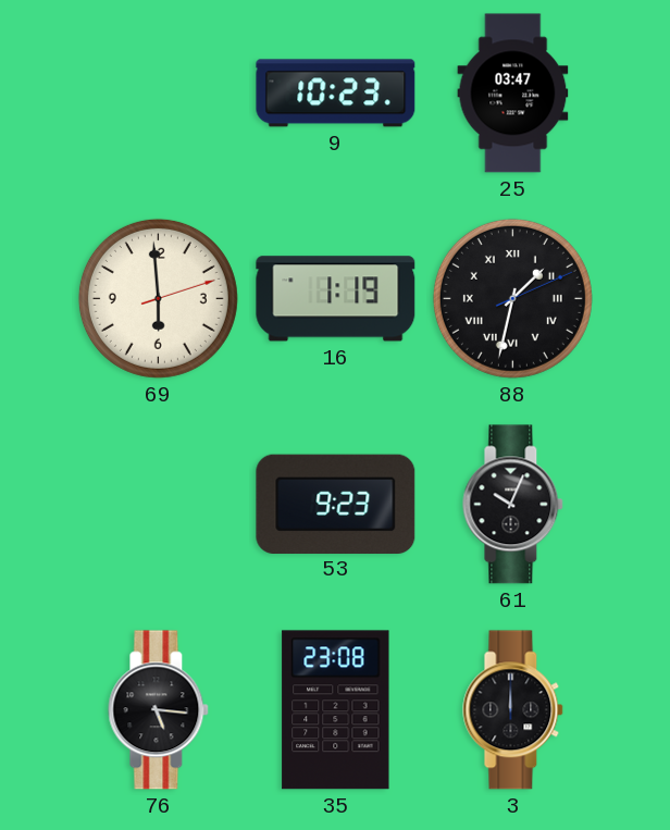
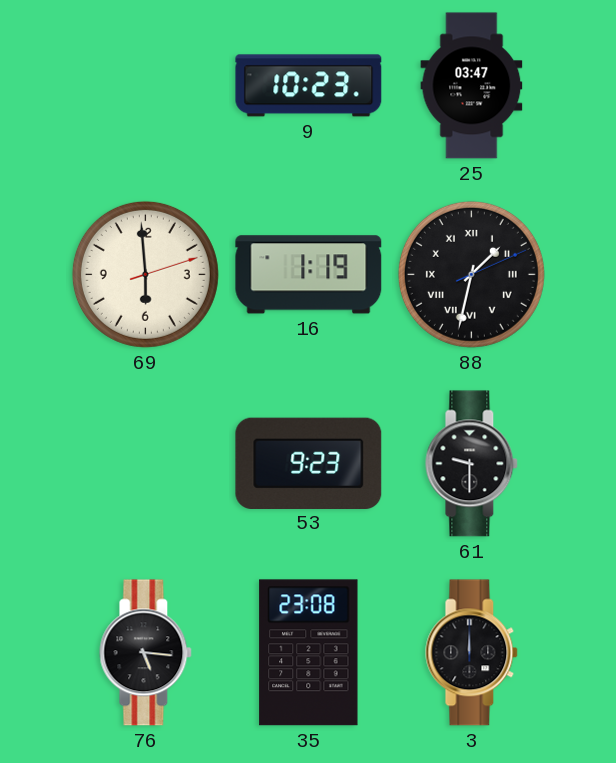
61: 10:04 -> 9:30
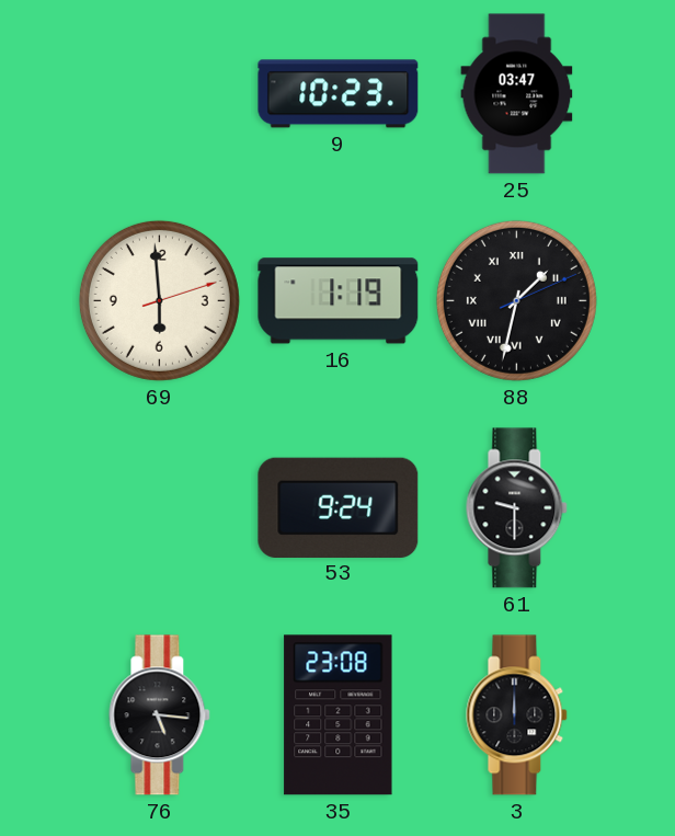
53: 9:23 -> 9:24
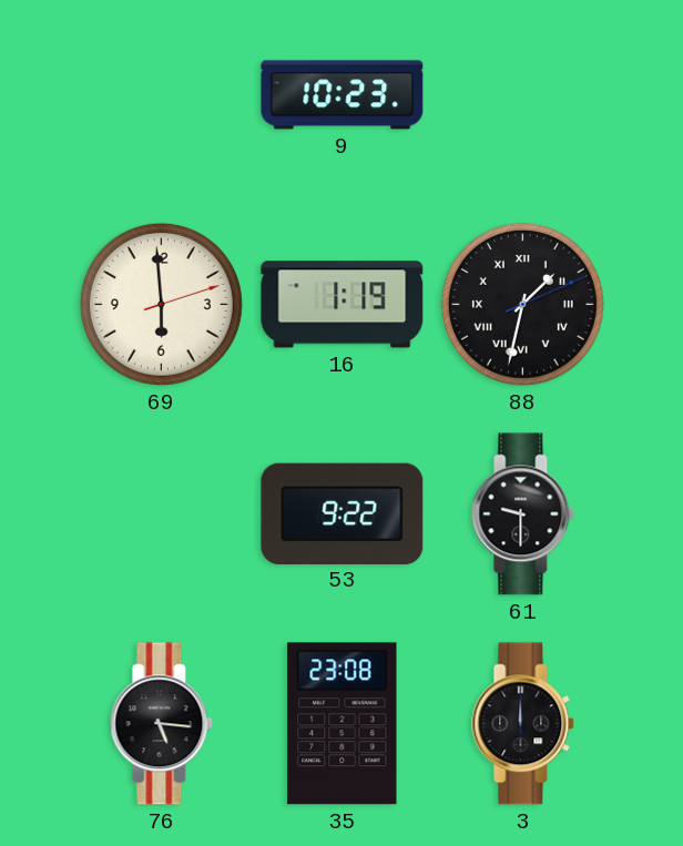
25: 03:47 -> none
53: 9:24 -> 9:22
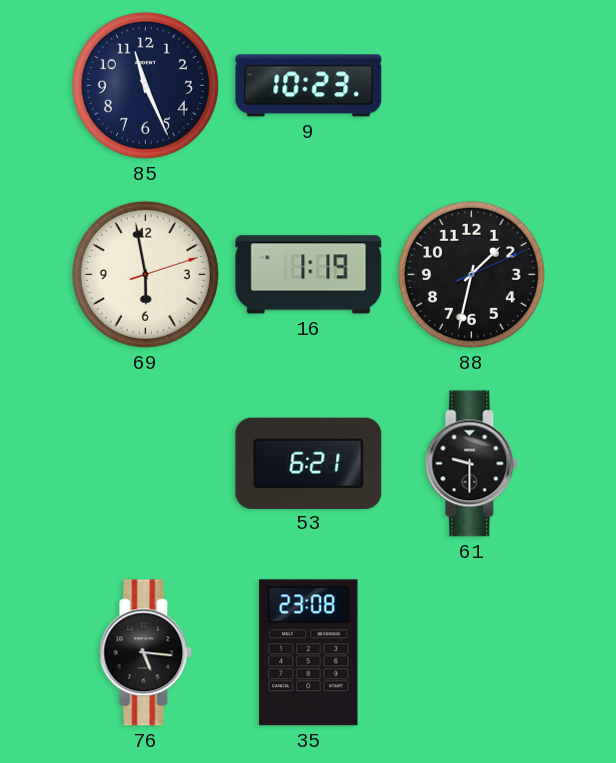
85: none -> 11:26
69: 5:59 -> 5:58
88 numerals: Roman -> Arabic
53: 9:22 -> 6:21
3: 12:00 -> none
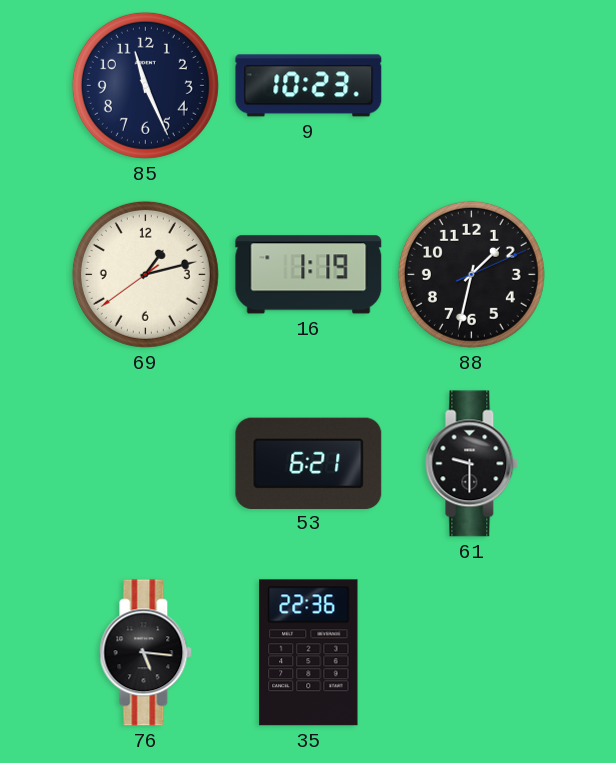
69: 5:58 -> 1:12
35: 23:08 -> 22:36
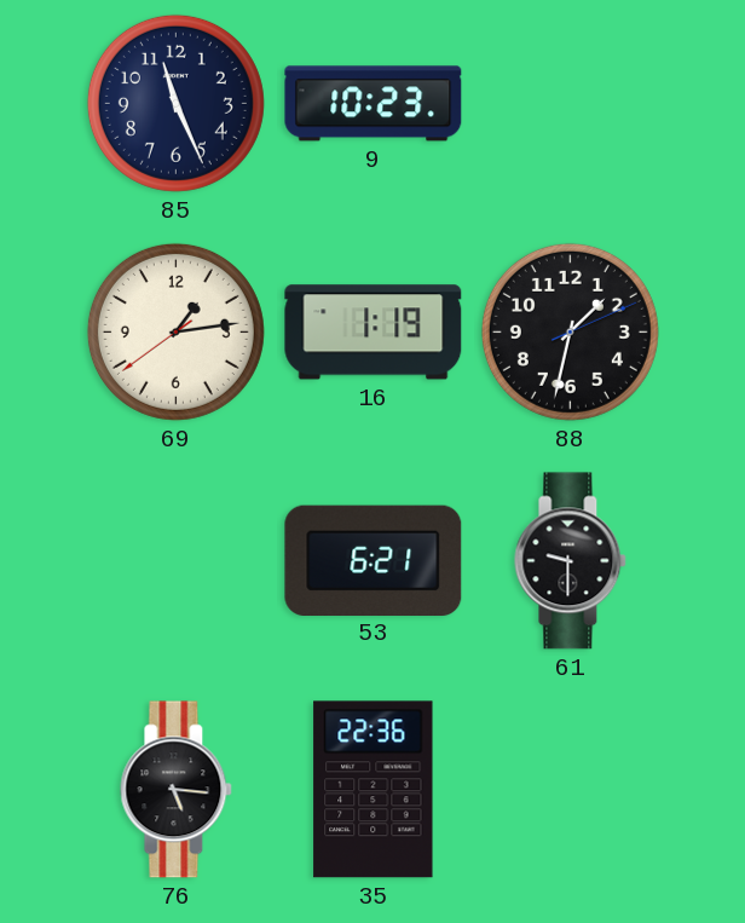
69: 1:12 -> 1:13
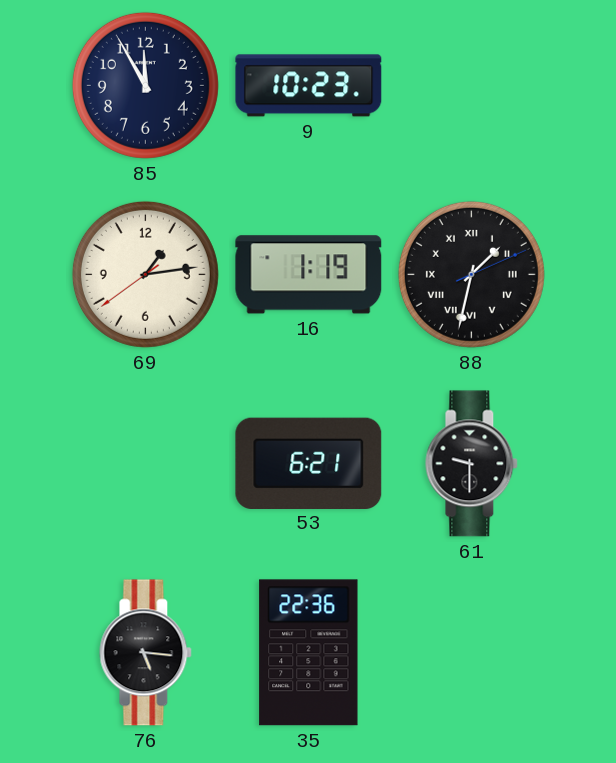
85: 11:26 -> 11:55
88 numerals: Arabic -> Roman
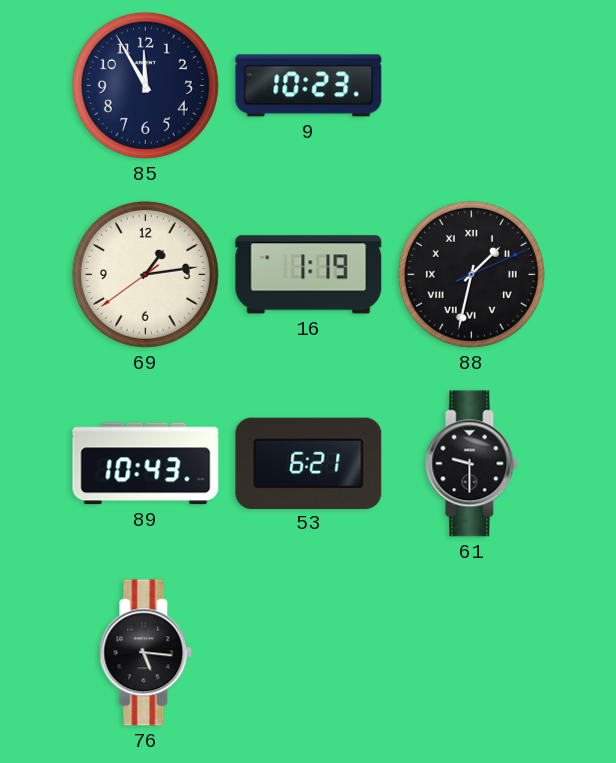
89: none -> 10:43
35: 22:36 -> none
